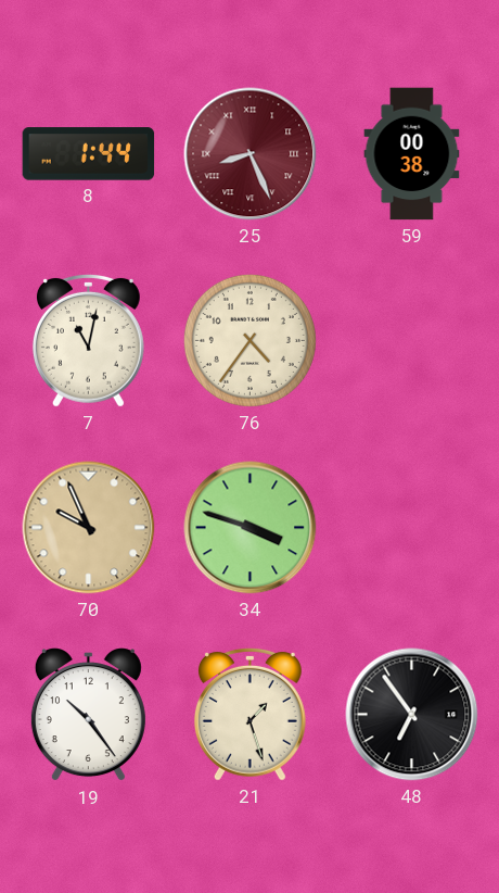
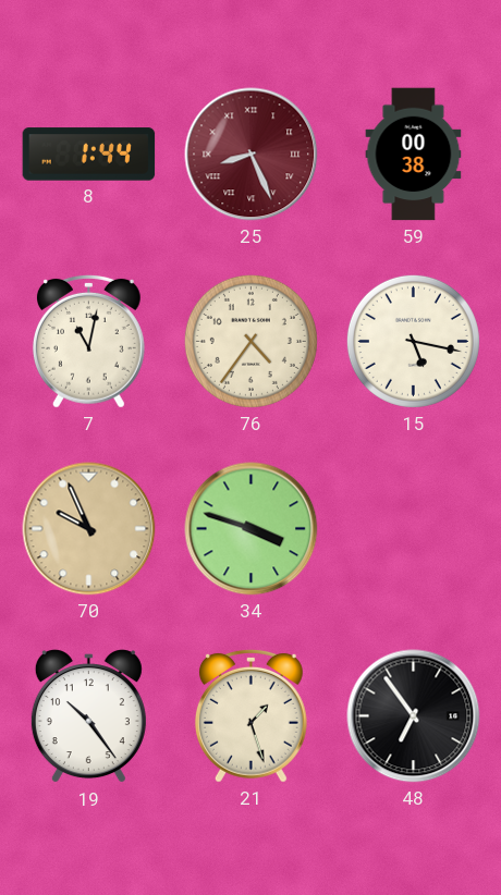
15: none -> 5:17
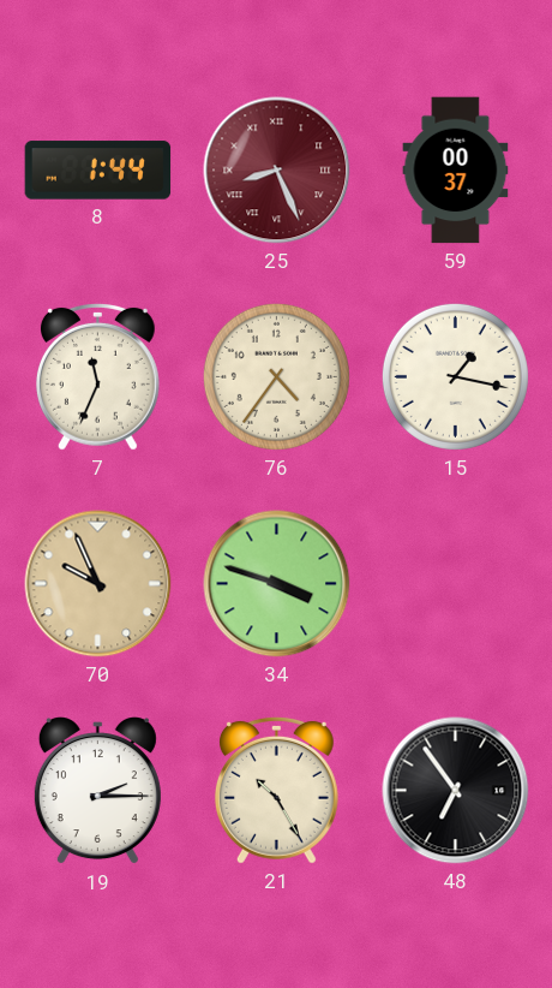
59: 00:38 -> 00:37
7: 11:02 -> 11:34
15: 5:17 -> 1:17
19: 10:24 -> 2:15
21: 1:27 -> 10:25
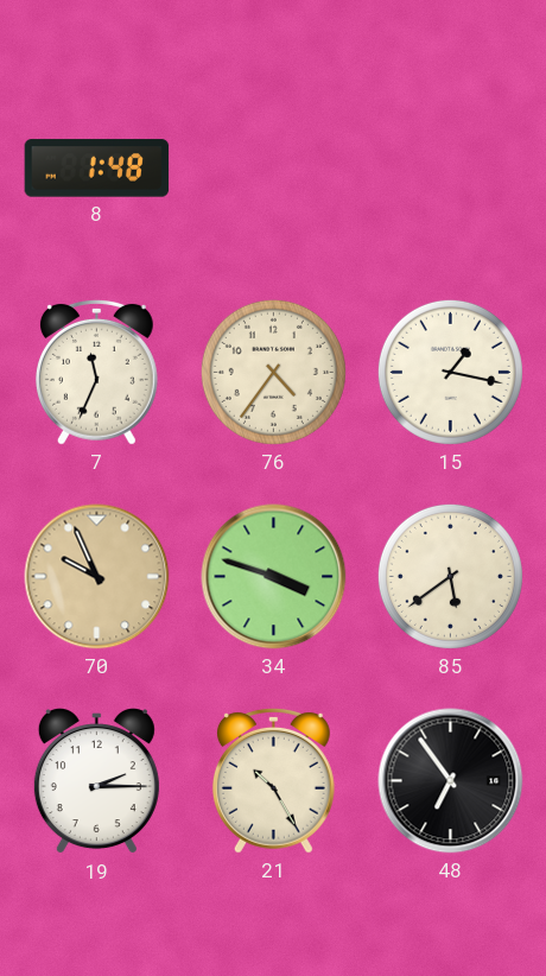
8: 1:44 -> 1:48
25: 8:26 -> none
59: 00:37 -> none
85: none -> 5:39
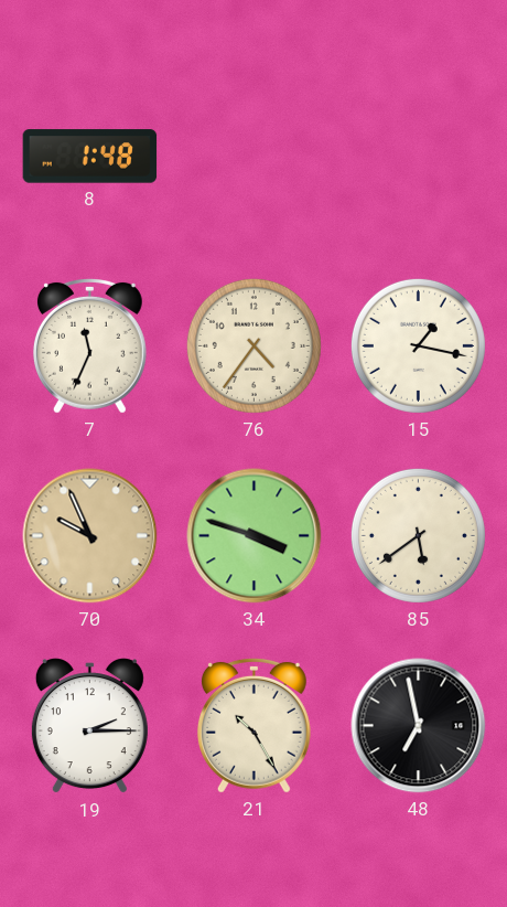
48: 6:54 -> 6:58
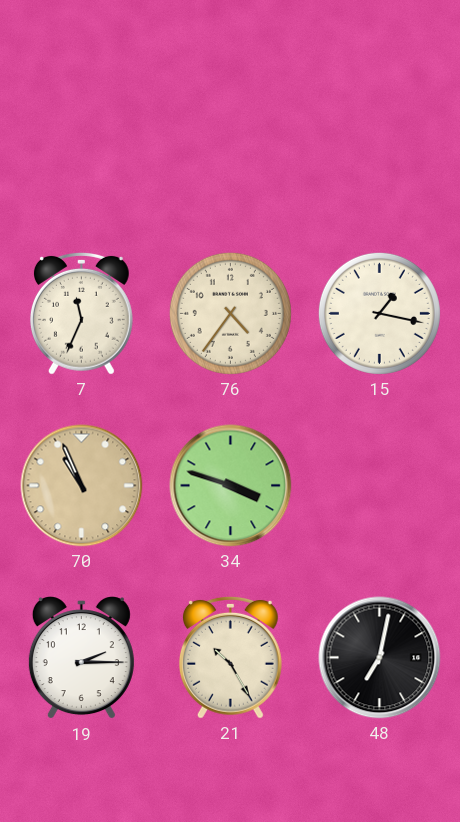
8: 1:48 -> none
70: 9:56 -> 10:56
85: 5:39 -> none
48: 6:58 -> 7:02
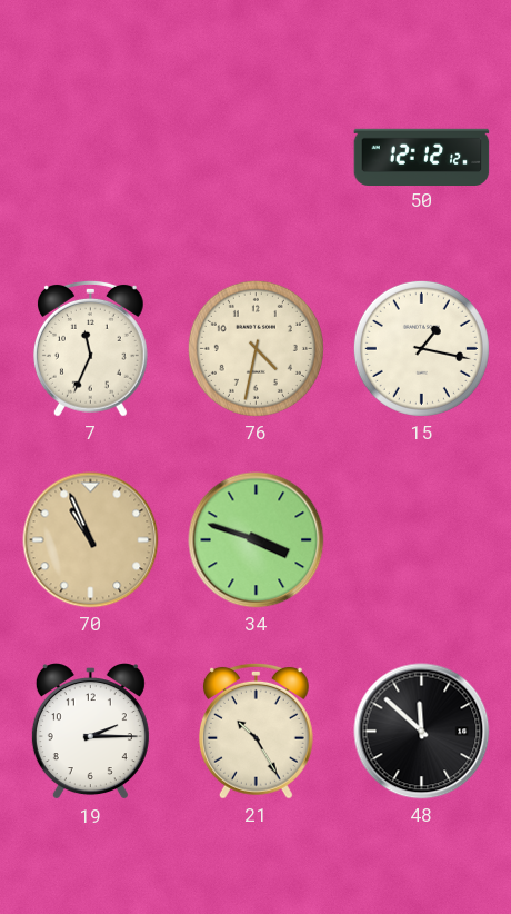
50: none -> 12:12
76: 4:36 -> 4:32
48: 7:02 -> 11:52
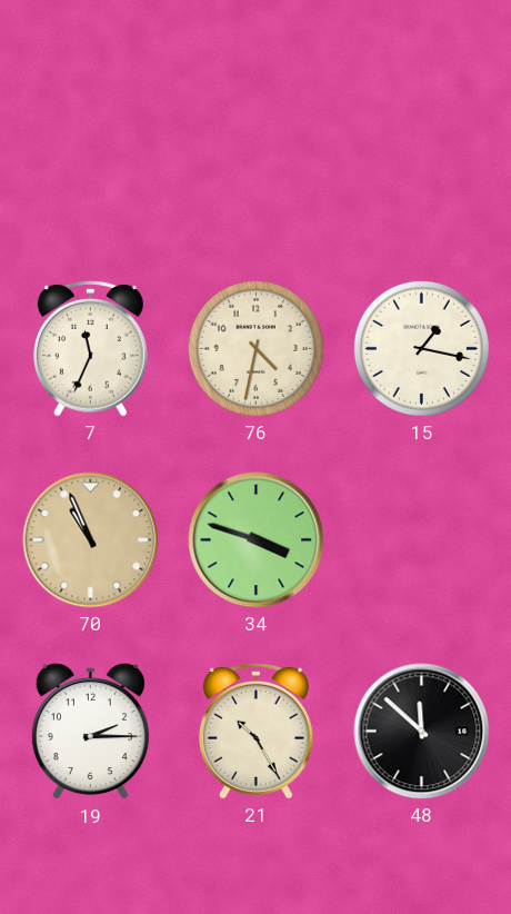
50: 12:12 -> none
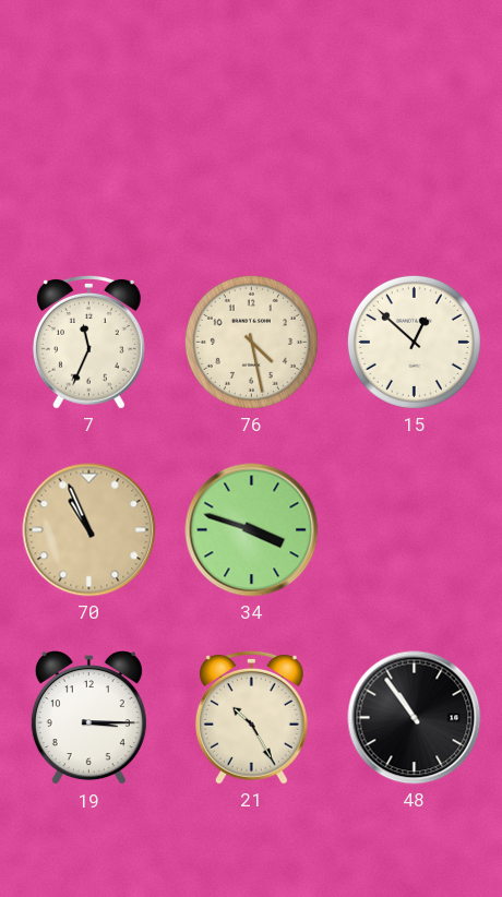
76: 4:32 -> 4:28
15: 1:17 -> 12:52
19: 2:15 -> 3:15
48: 11:52 -> 10:54
